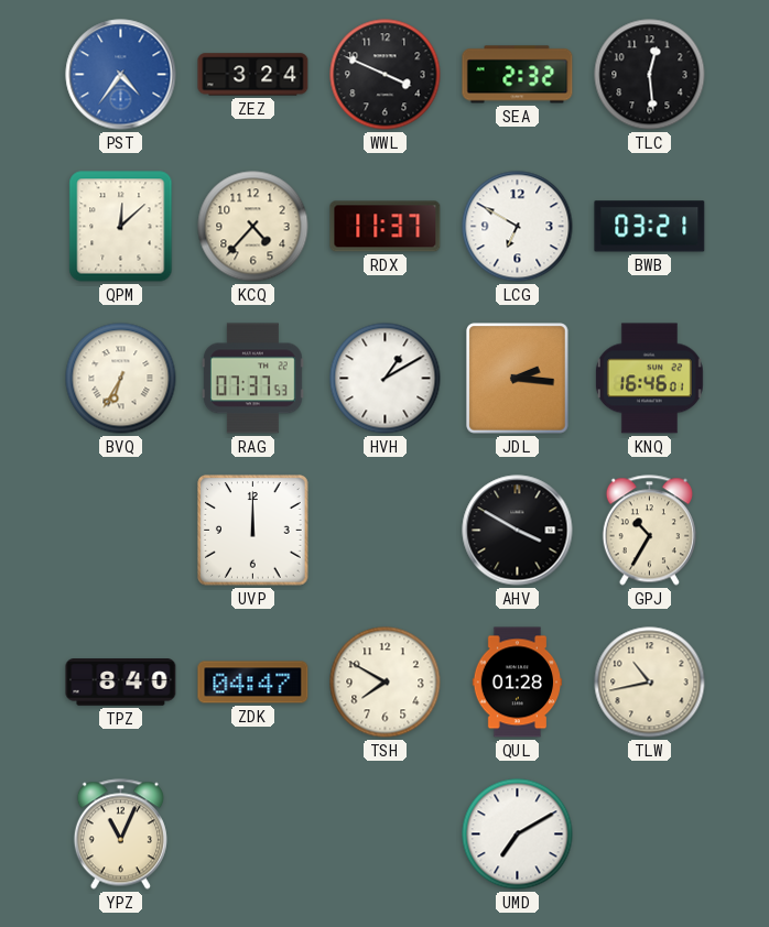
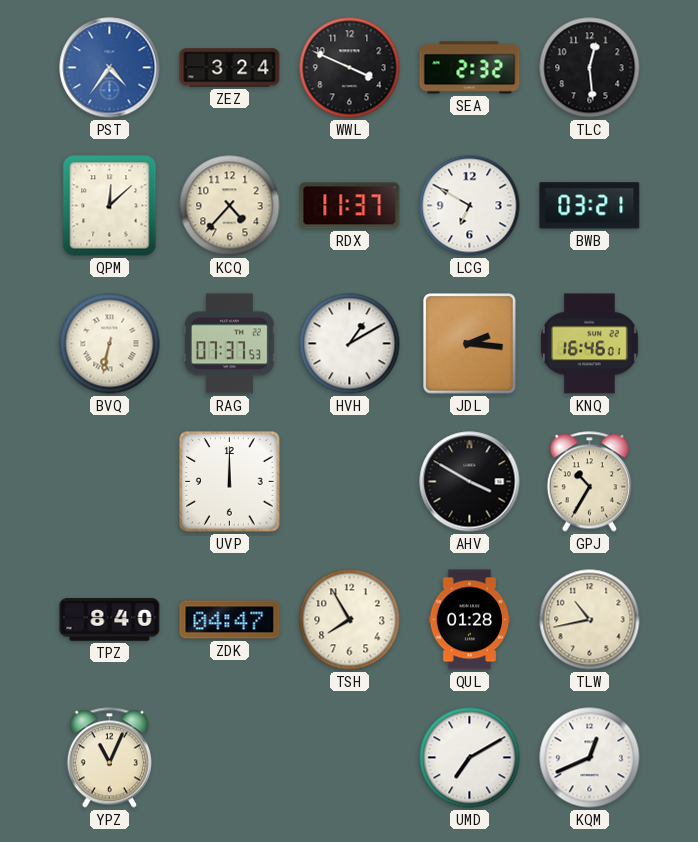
BVQ: 6:35 -> 6:32
TSH: 7:50 -> 7:55
KQM: none -> 12:41
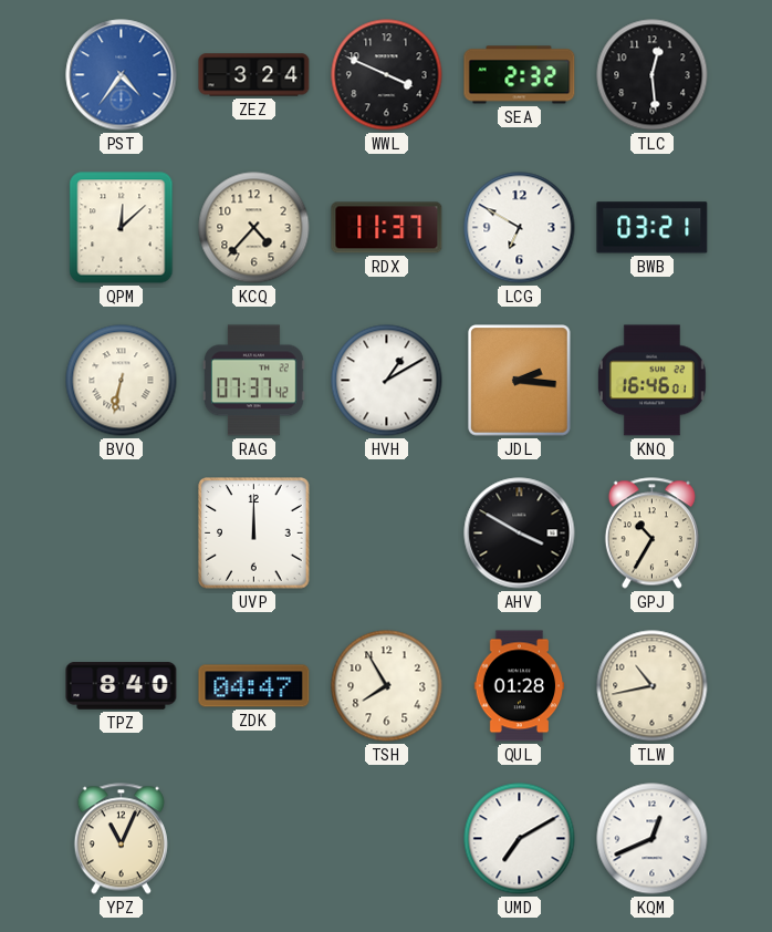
RAG: 07:37:53 -> 07:37:42
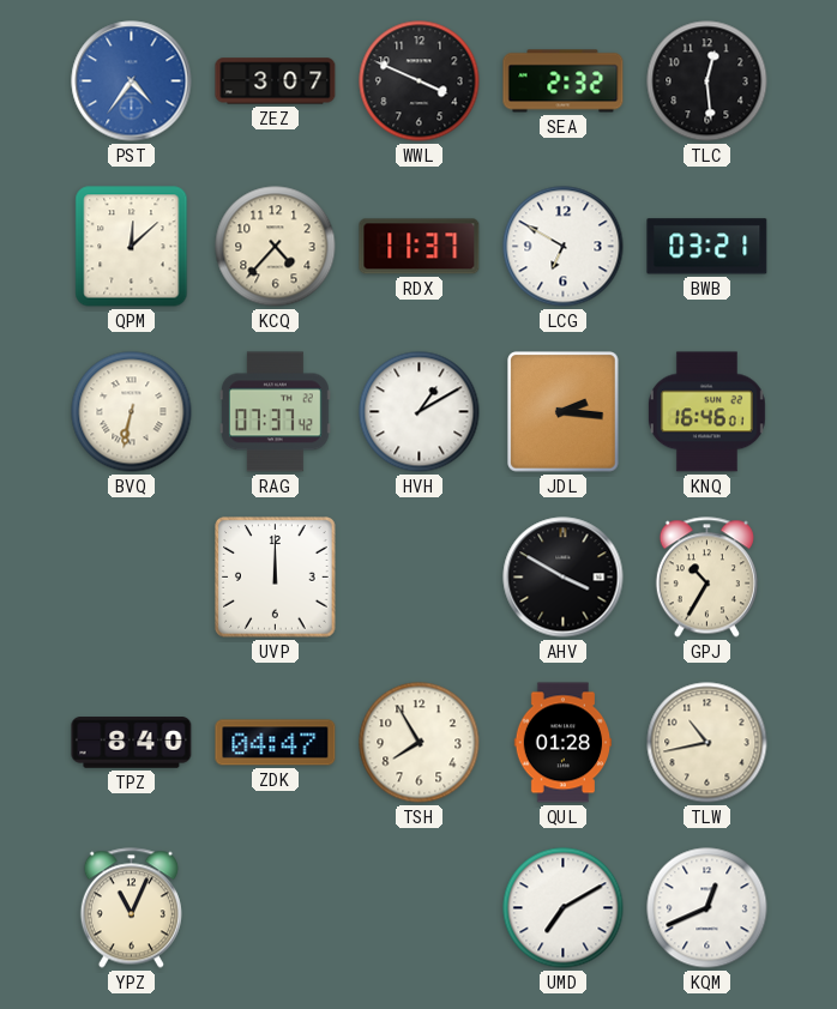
ZEZ: 3:24 -> 3:07
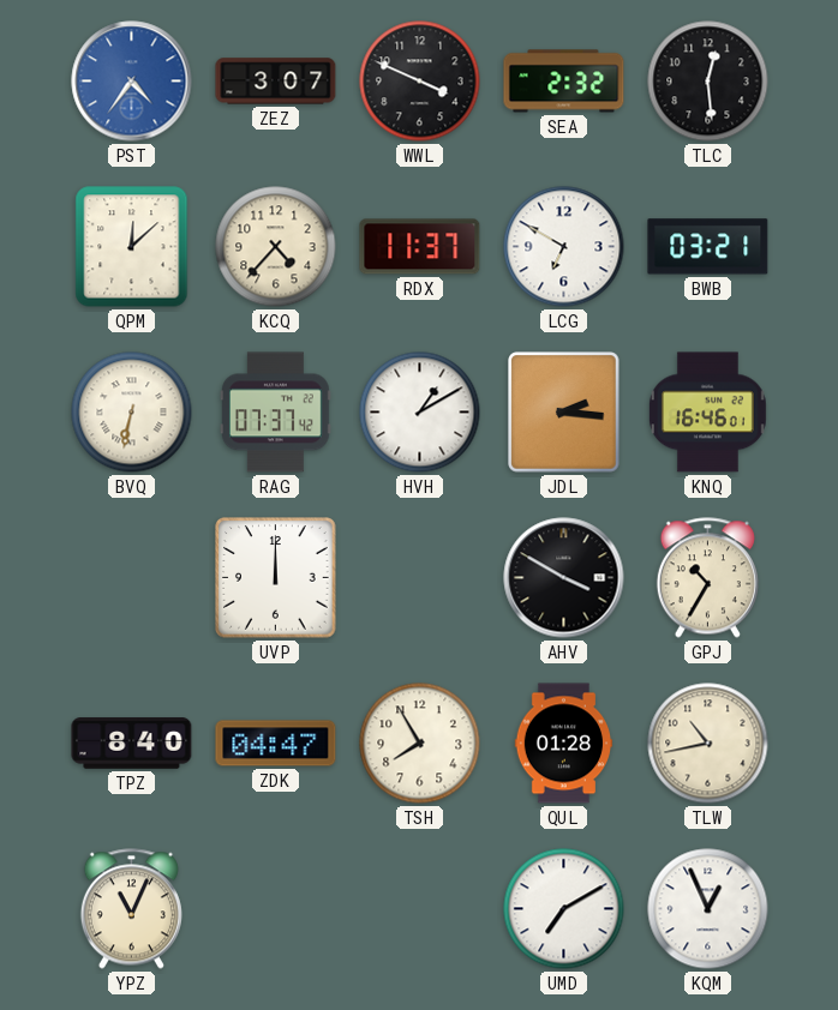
KQM: 12:41 -> 12:56
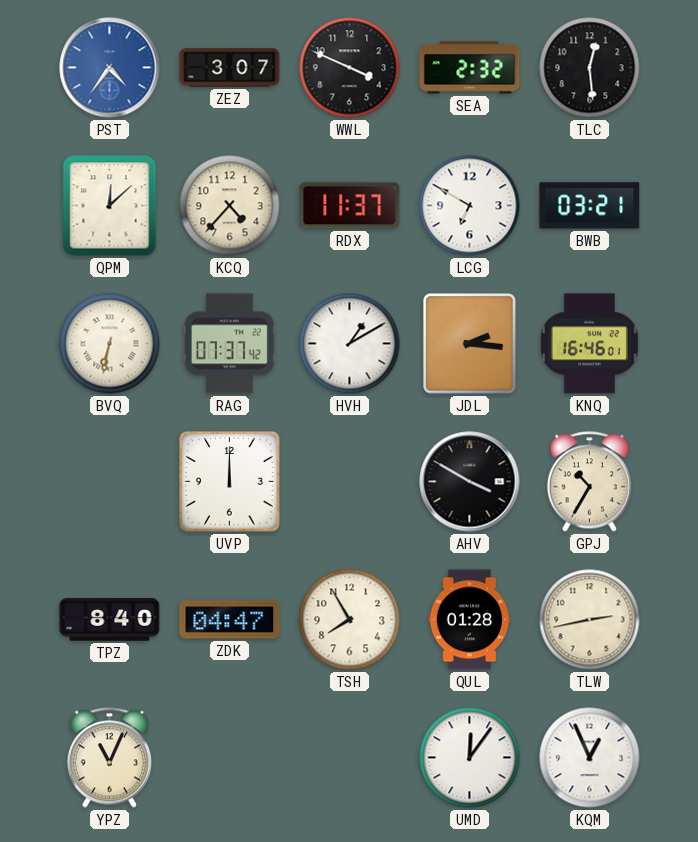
TLW: 10:43 -> 2:43
UMD: 7:10 -> 12:06
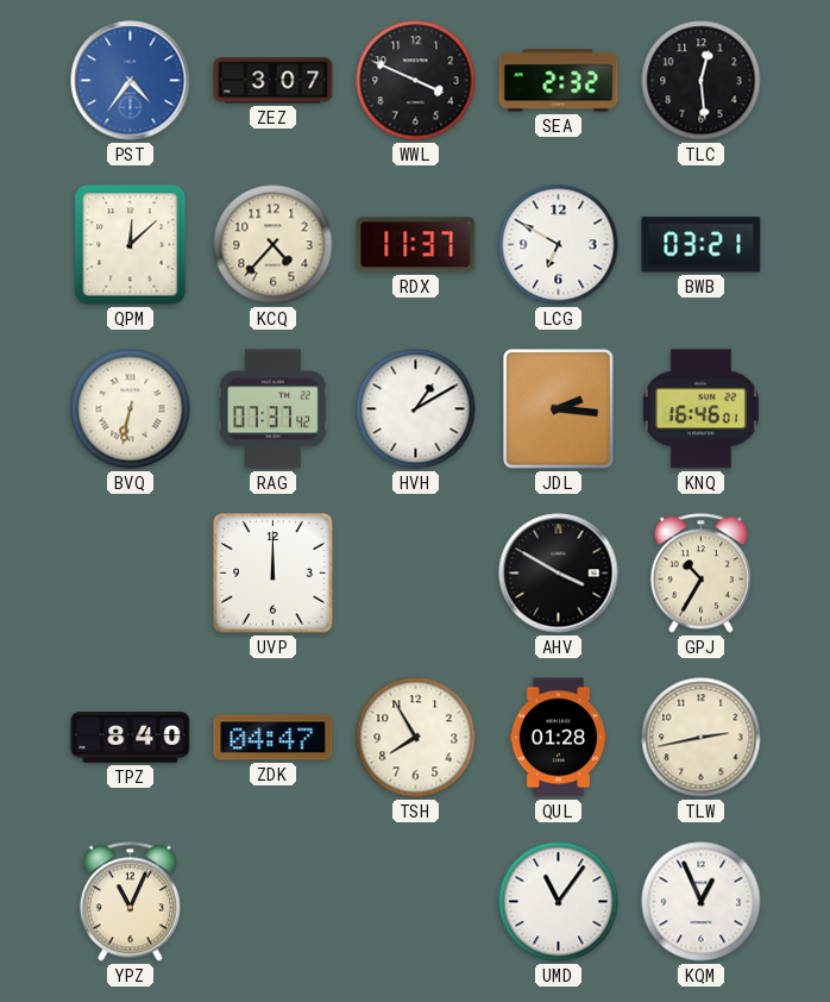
UMD: 12:06 -> 11:06
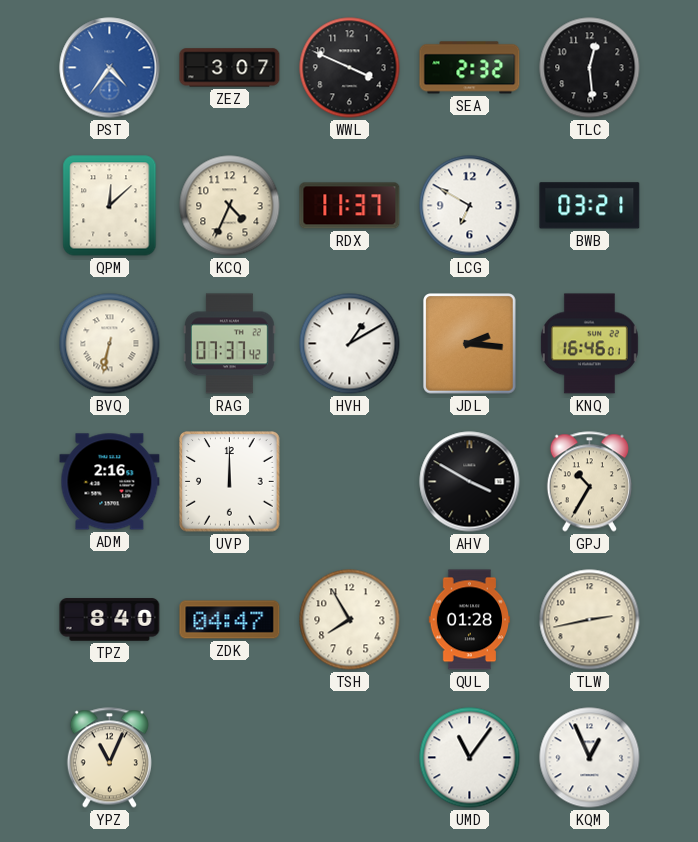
KCQ: 4:37 -> 4:34
ADM: none -> 2:16
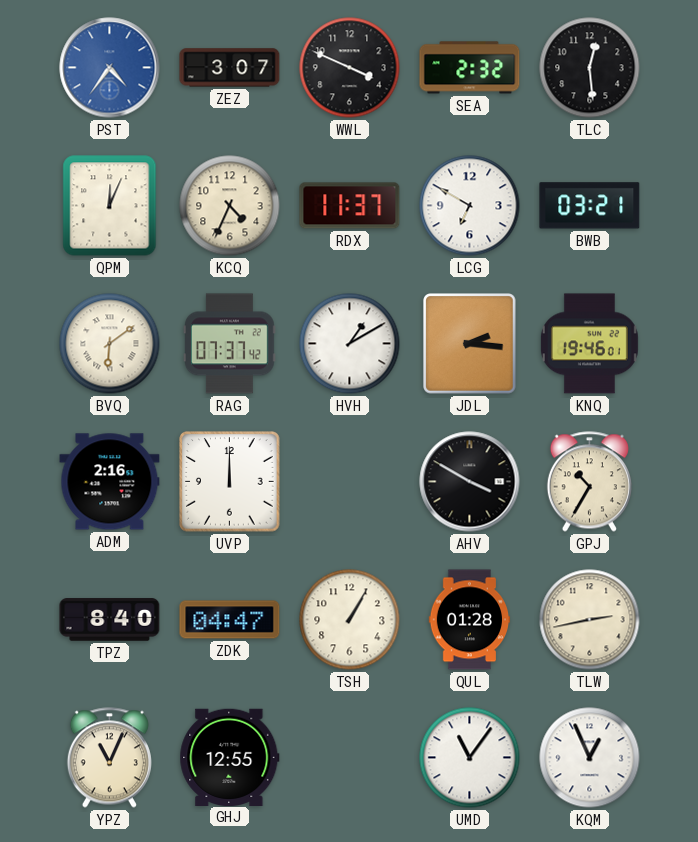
QPM: 12:08 -> 12:04
BVQ: 6:32 -> 6:09
KNQ: 16:46 -> 19:46
TSH: 7:55 -> 1:05
GHJ: none -> 12:55
